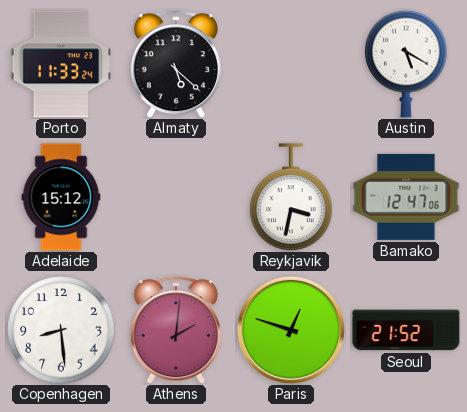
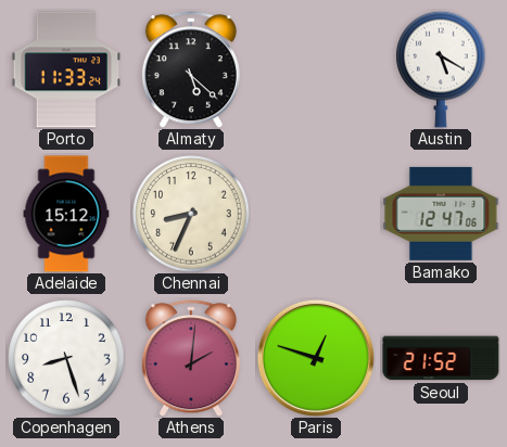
Chennai: none -> 8:34
Reykjavik: 3:32 -> none
Copenhagen: 8:29 -> 8:27
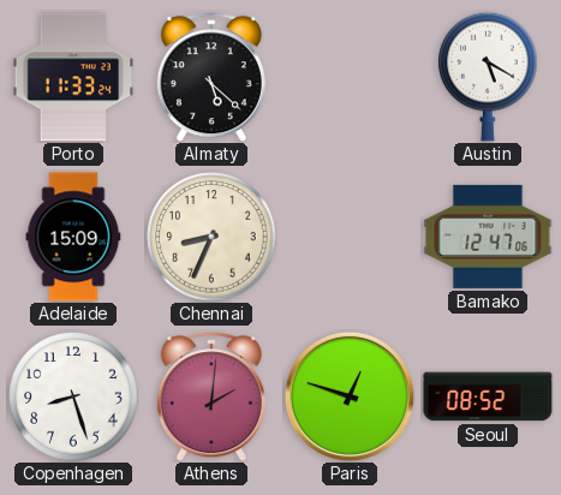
Adelaide: 15:12 -> 15:09
Seoul: 21:52 -> 08:52
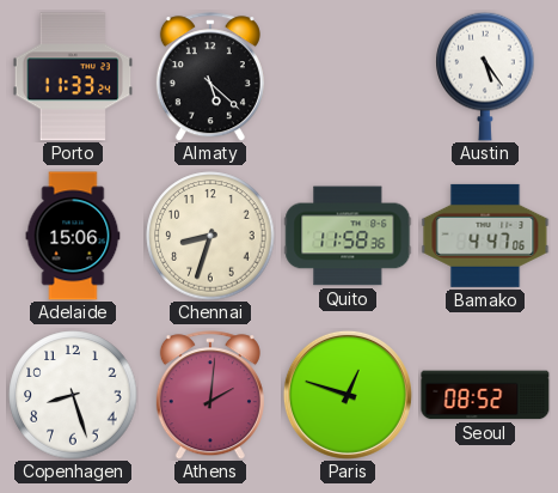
Austin: 5:20 -> 5:24
Adelaide: 15:09 -> 15:06
Chennai: 8:34 -> 8:33
Quito: none -> 11:58
Bamako: 12:47 -> 4:47
